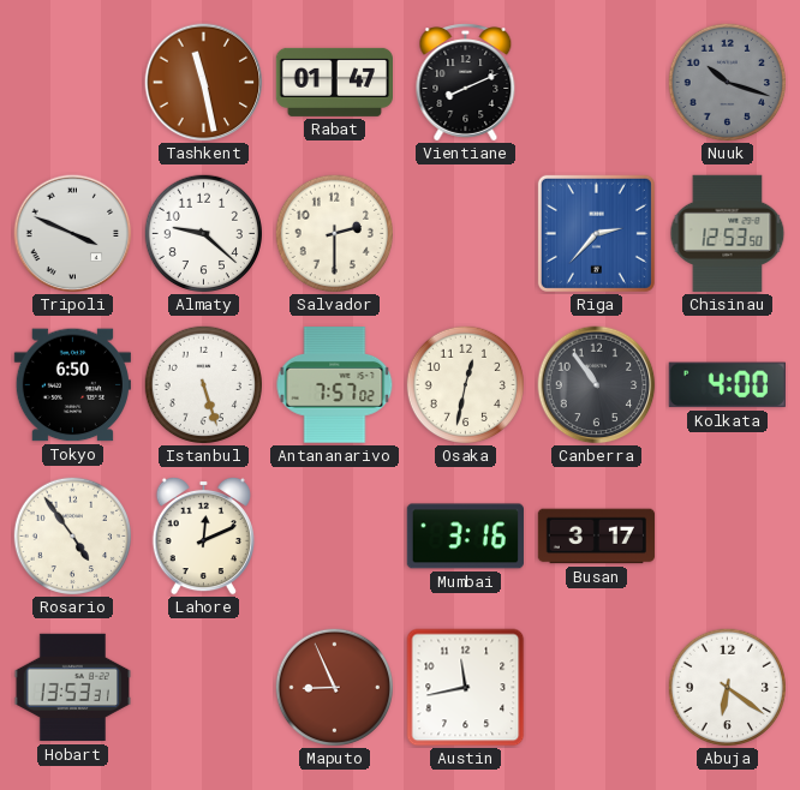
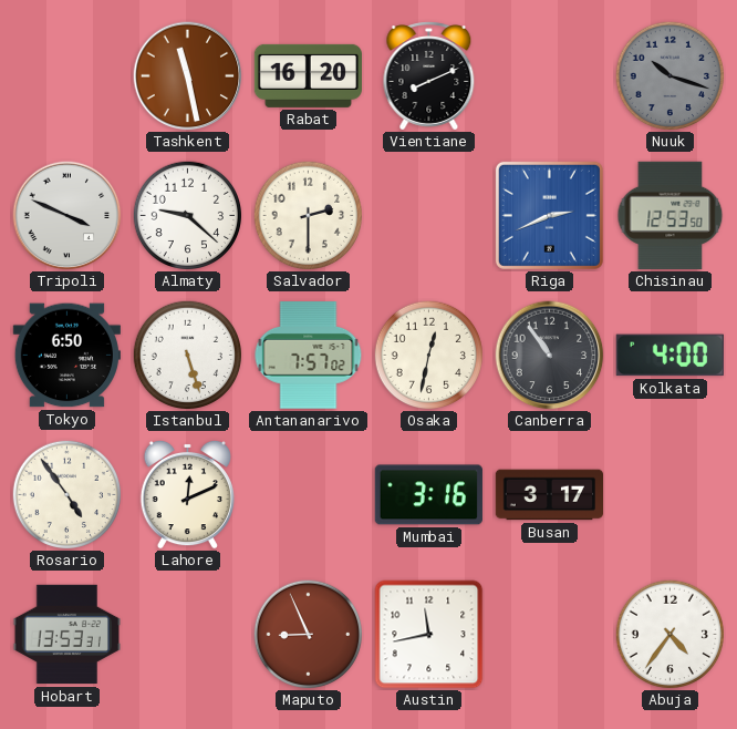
Rabat: 01:47 -> 16:20
Riga: 2:37 -> 2:41
Abuja: 6:21 -> 4:36
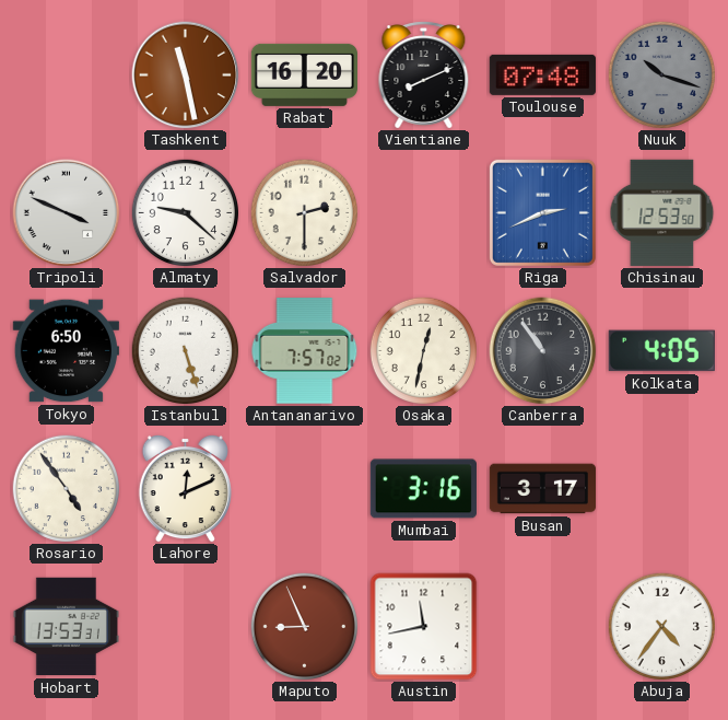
Toulouse: none -> 07:48
Kolkata: 4:00 -> 4:05
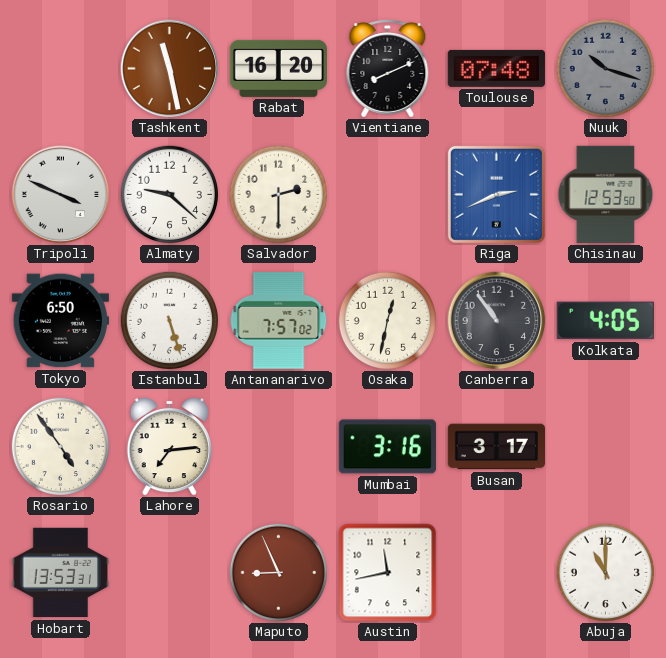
Lahore: 12:11 -> 7:14
Abuja: 4:36 -> 11:00
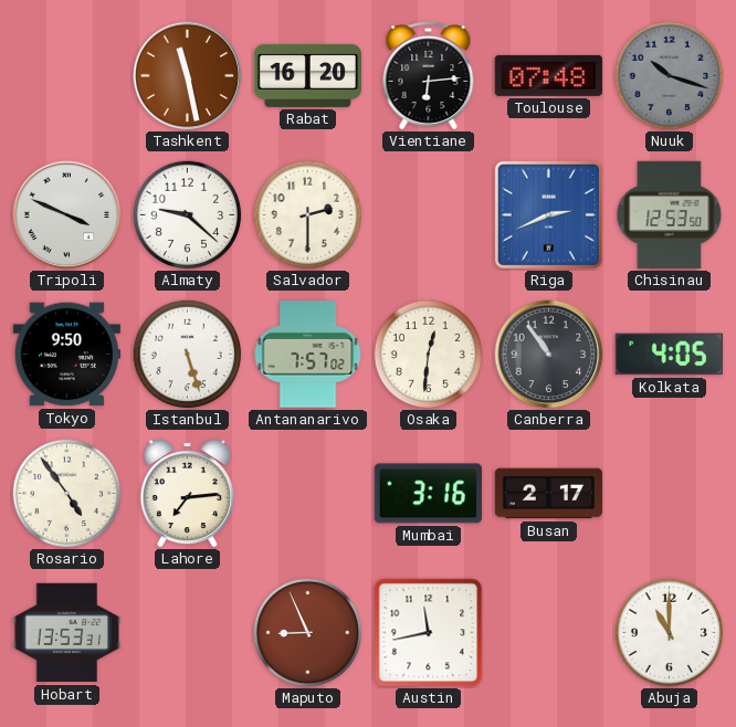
Vientiane: 8:11 -> 6:14
Tokyo: 6:50 -> 9:50
Osaka: 12:32 -> 12:31
Busan: 3:17 -> 2:17
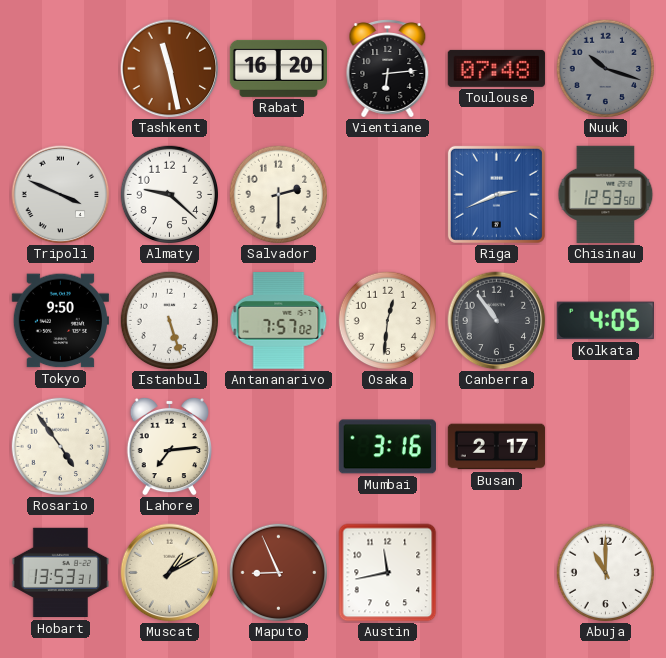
Muscat: none -> 1:10
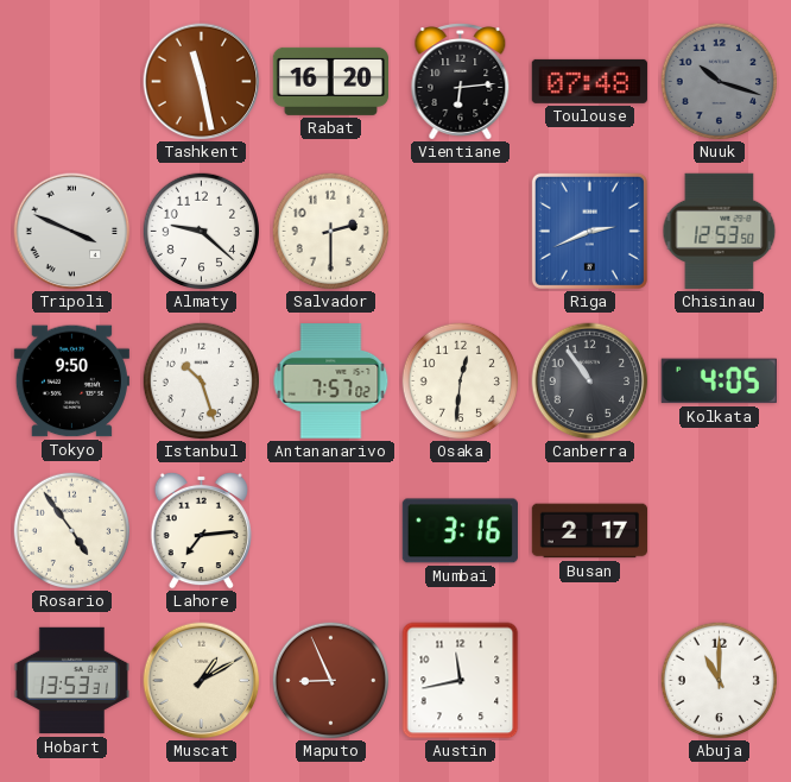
Istanbul: 5:27 -> 10:27
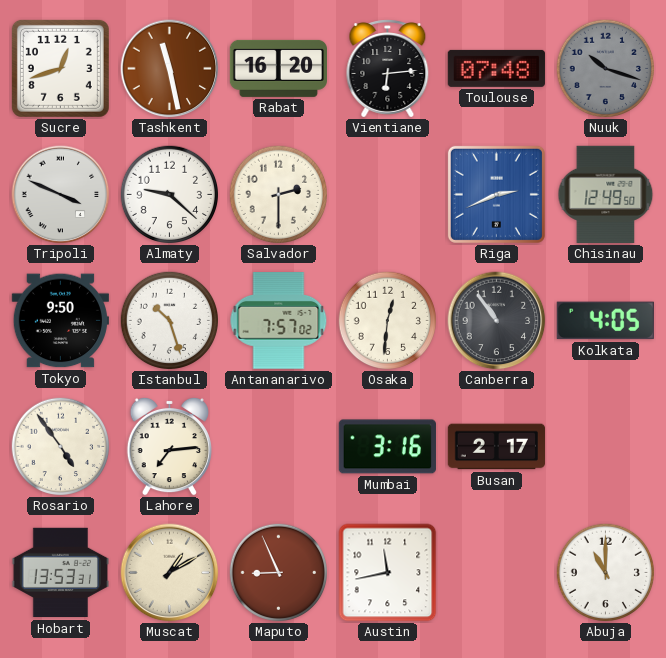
Sucre: none -> 12:42
Chisinau: 12:53 -> 12:49
